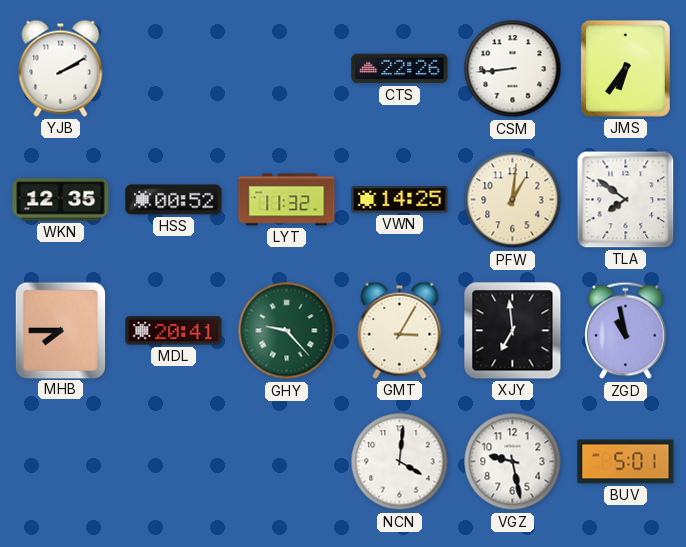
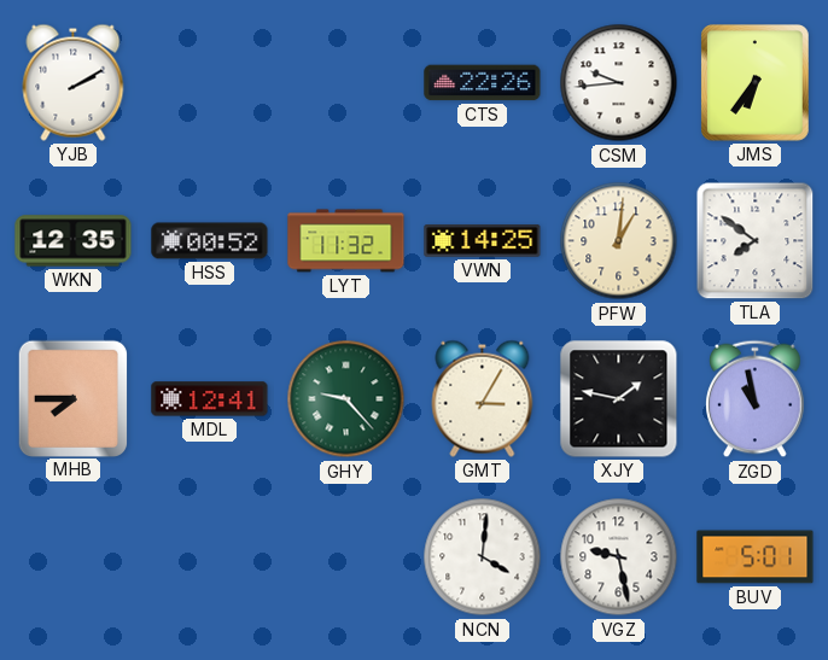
CSM: 8:44 -> 9:44
MDL: 20:41 -> 12:41
XJY: 6:59 -> 1:47
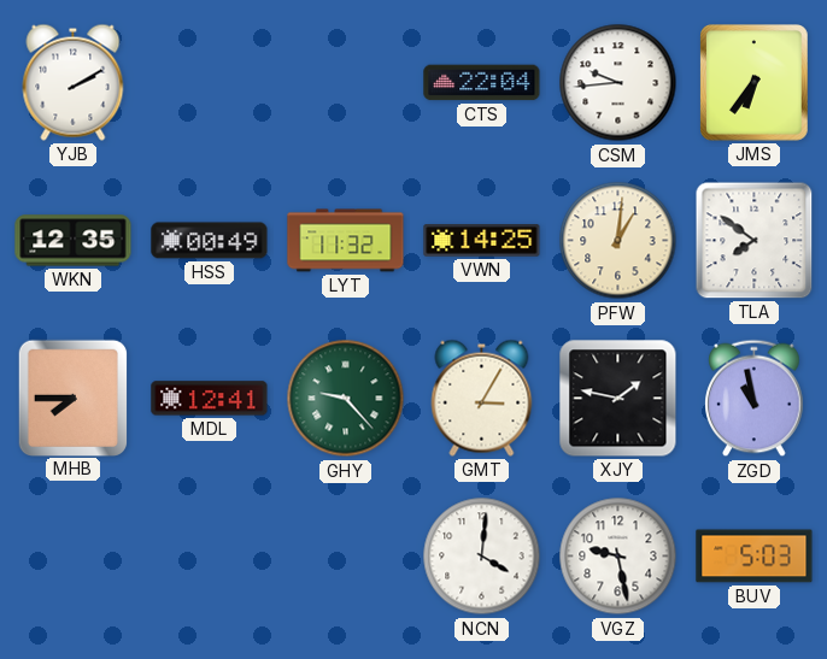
CTS: 22:26 -> 22:04
HSS: 00:52 -> 00:49
BUV: 5:01 -> 5:03
